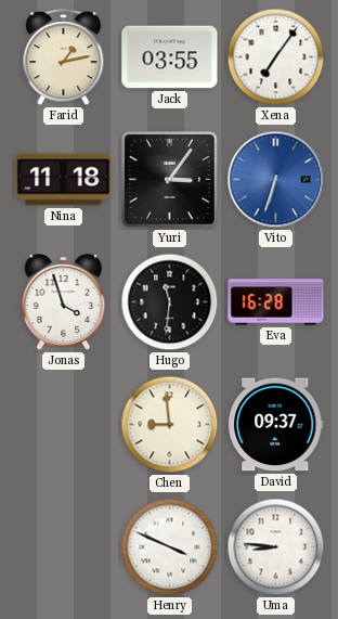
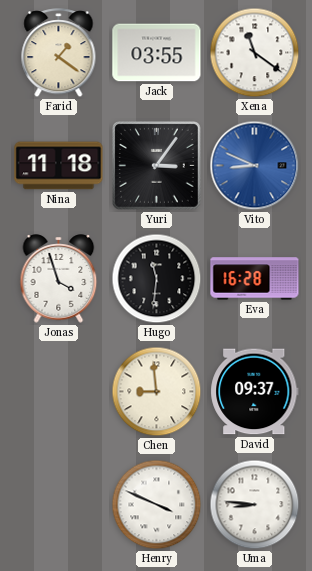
Farid: 1:13 -> 1:21
Xena: 7:06 -> 11:21
Vito: 6:33 -> 8:49
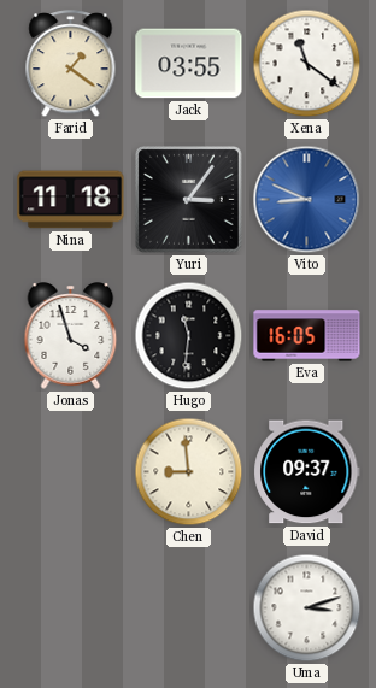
Eva: 16:28 -> 16:05
Henry: 3:49 -> none
Uma: 8:46 -> 3:12
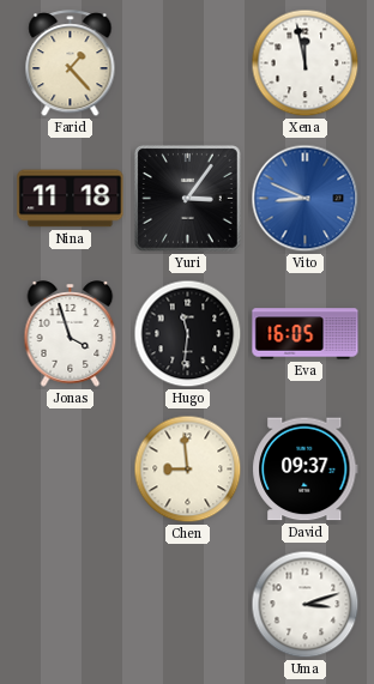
Farid: 1:21 -> 1:23
Jack: 03:55 -> none
Xena: 11:21 -> 11:58
